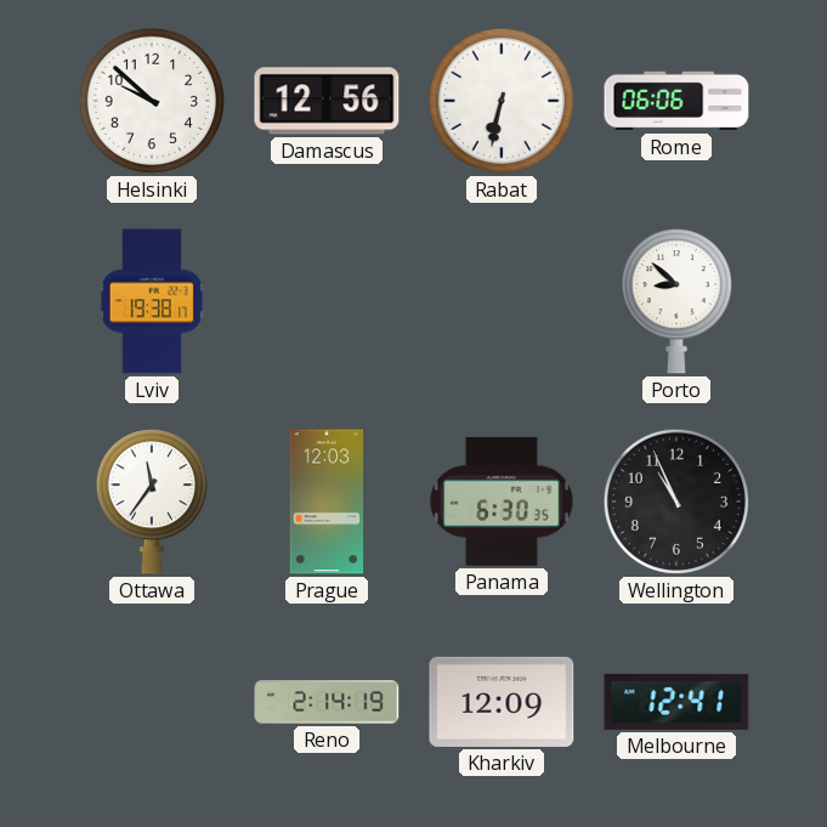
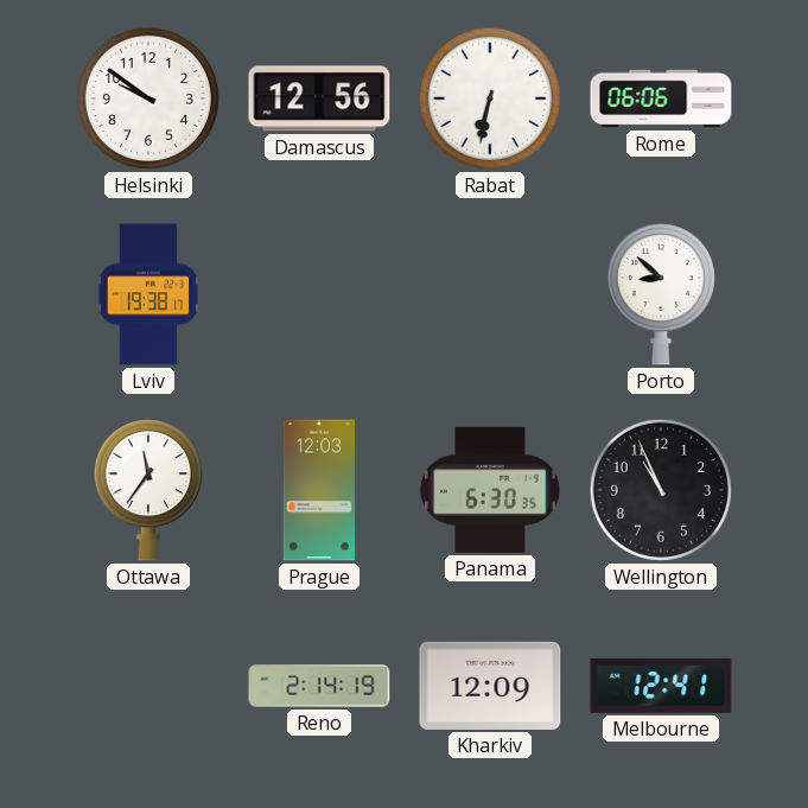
Helsinki: 9:52 -> 9:51
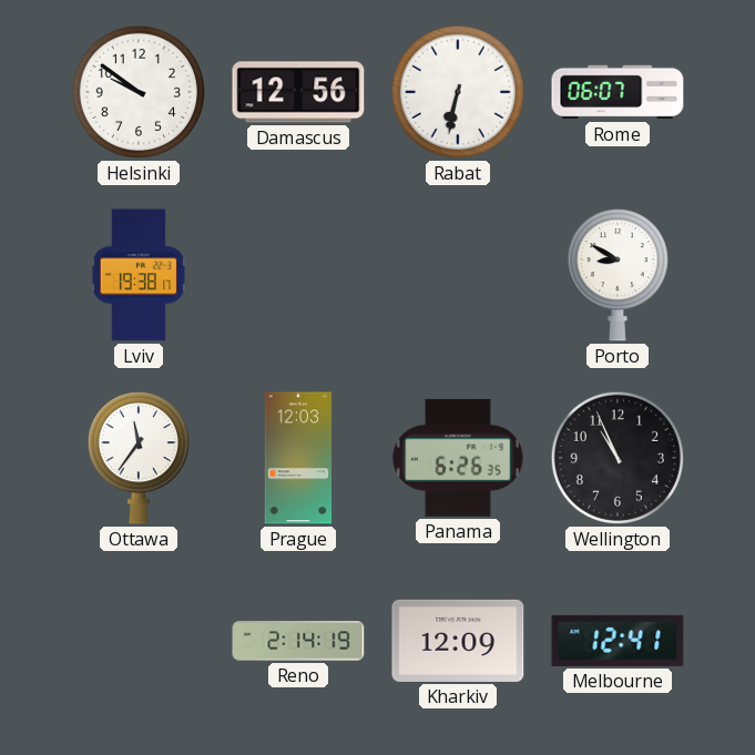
Rome: 06:06 -> 06:07
Porto: 8:52 -> 8:50
Panama: 6:30 -> 6:26
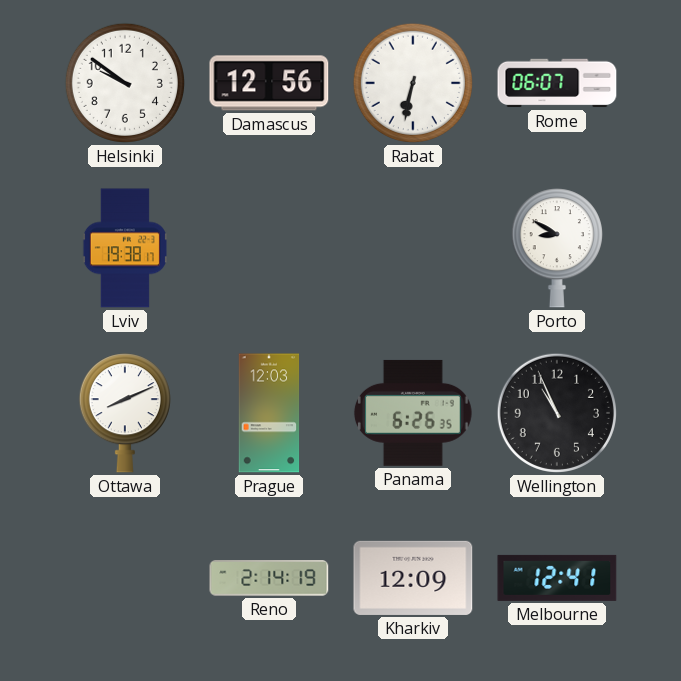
Ottawa: 11:36 -> 8:11
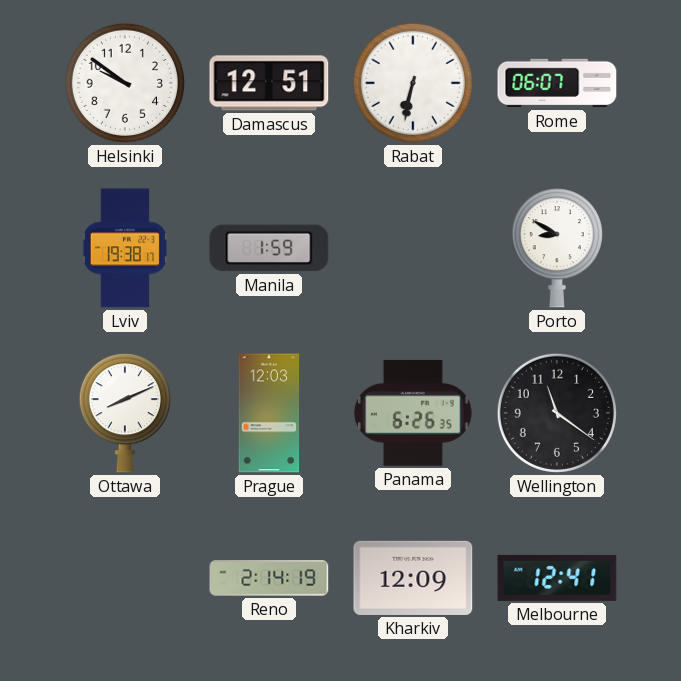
Damascus: 12:56 -> 12:51
Manila: none -> 1:59
Wellington: 10:56 -> 11:21
